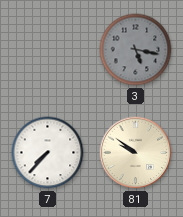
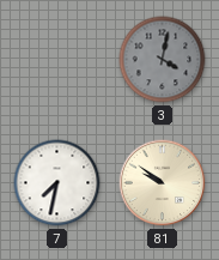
3: 5:17 -> 4:02
7: 7:37 -> 7:32
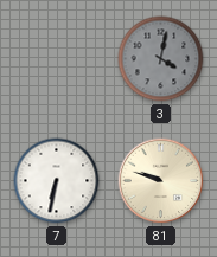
7: 7:32 -> 6:32
81: 9:51 -> 9:48
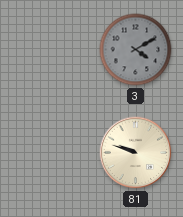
3: 4:02 -> 4:10
7: 6:32 -> none
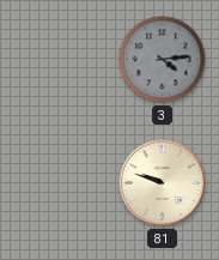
3: 4:10 -> 4:14
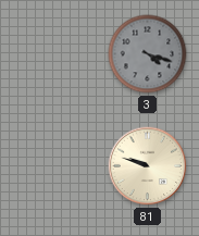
3: 4:14 -> 4:18
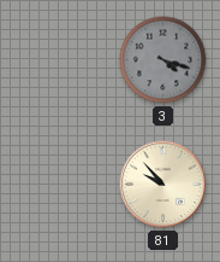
81: 9:48 -> 9:53
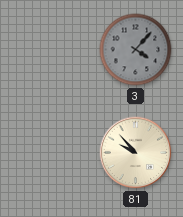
3: 4:18 -> 4:07
